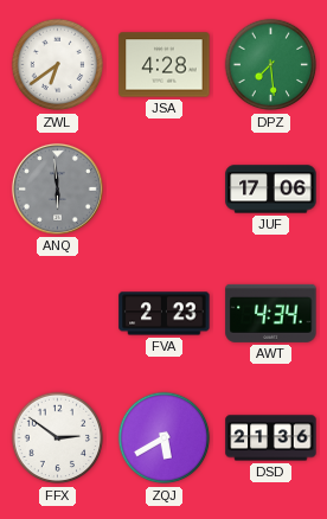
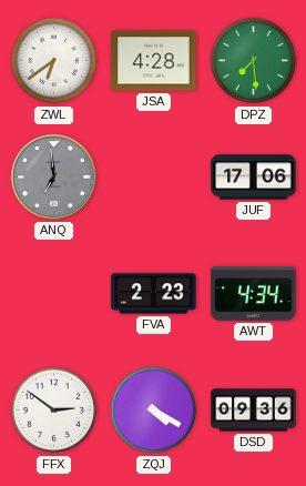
ANQ: 5:59 -> 6:59
ZQJ: 5:40 -> 4:20
DSD: 21:36 -> 09:36
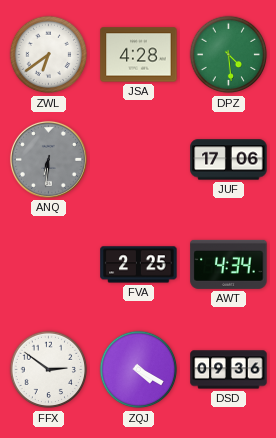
DPZ: 7:29 -> 4:29
ANQ: 6:59 -> 6:31
FVA: 2:23 -> 2:25
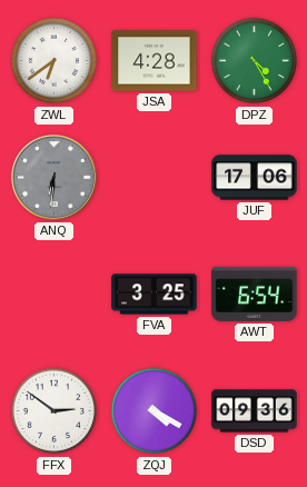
DPZ: 4:29 -> 4:25
FVA: 2:25 -> 3:25
AWT: 4:34 -> 6:54
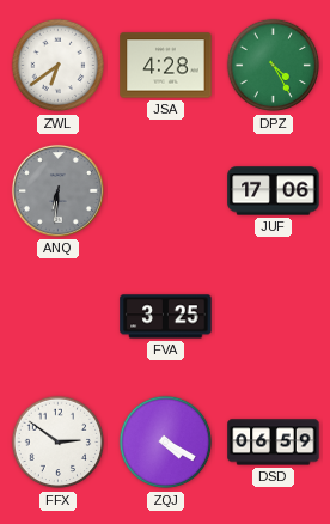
AWT: 6:54 -> none
DSD: 09:36 -> 06:59
